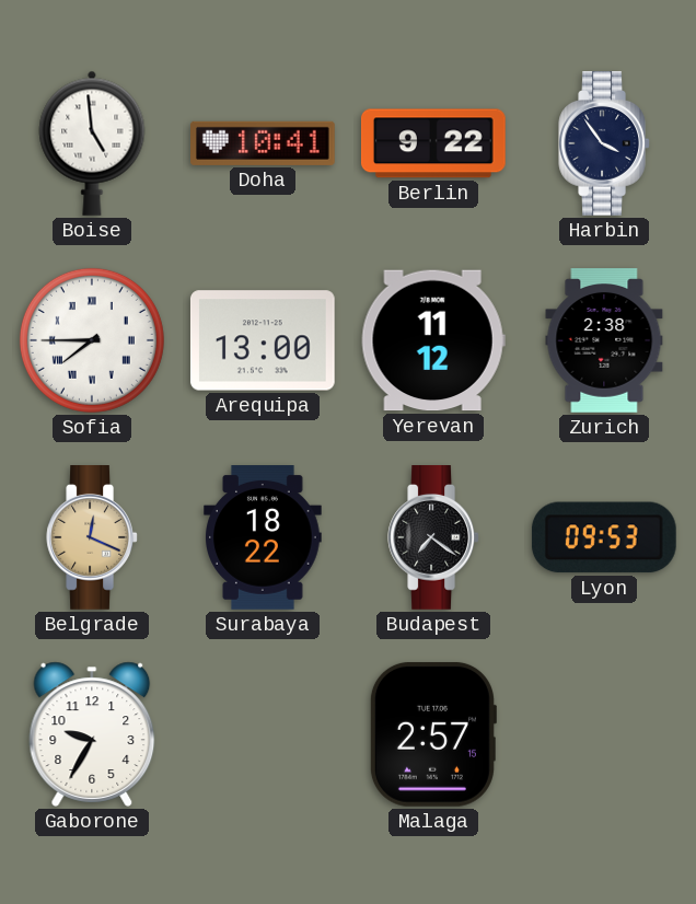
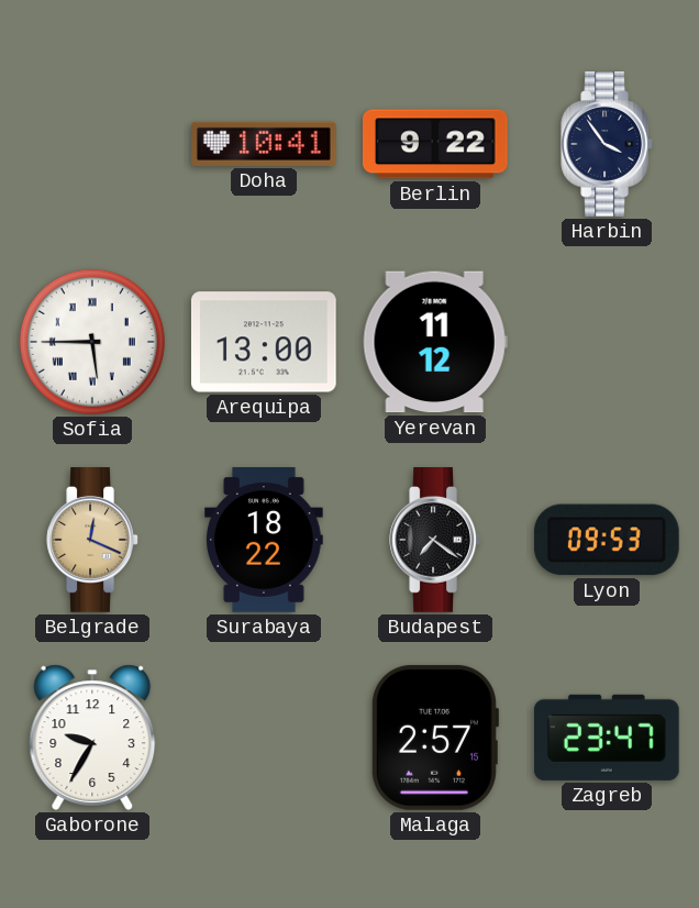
Boise: 4:59 -> none
Sofia: 7:45 -> 5:45
Zurich: 2:38 -> none
Zagreb: none -> 23:47
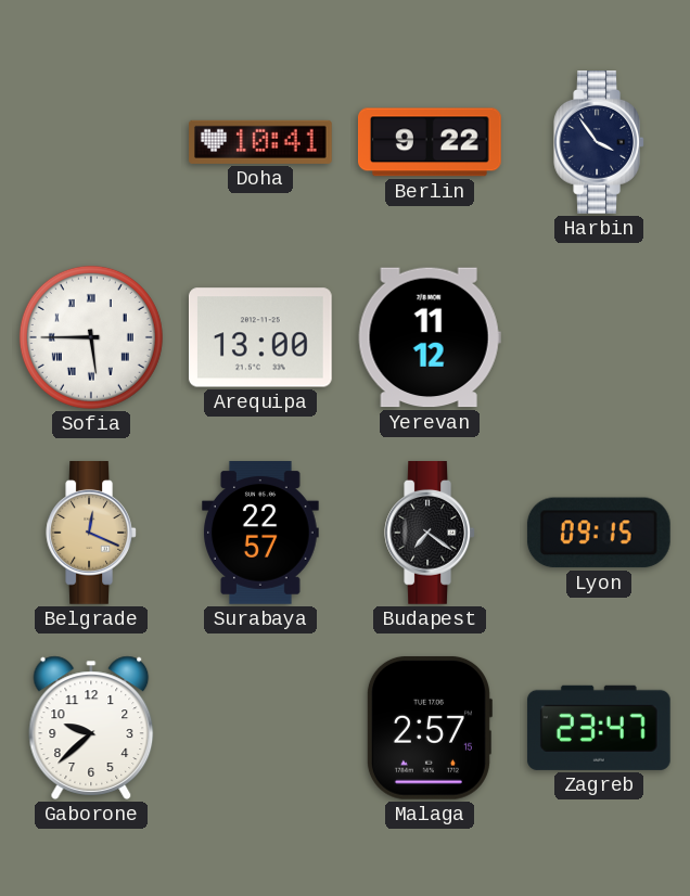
Surabaya: 18:22 -> 22:57
Lyon: 09:53 -> 09:15
Gaborone: 9:35 -> 9:38
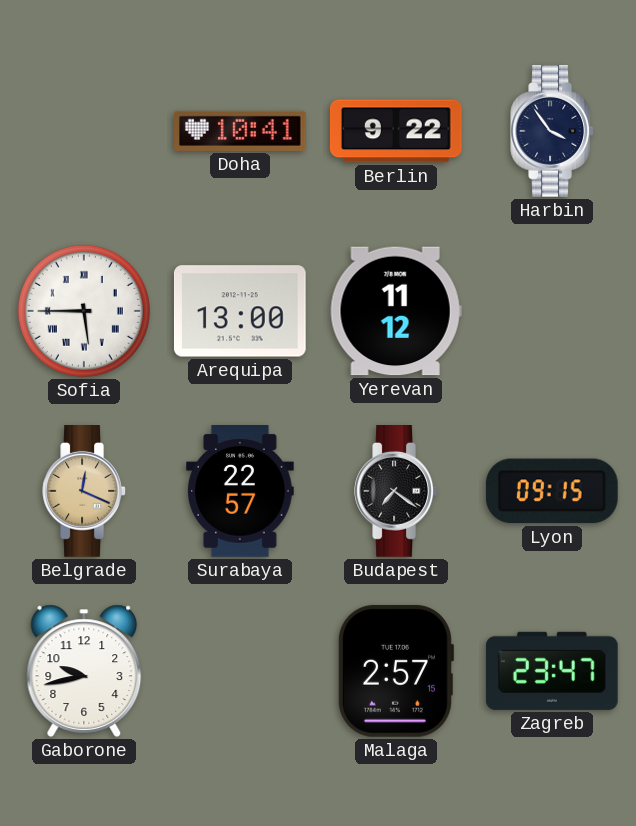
Gaborone: 9:38 -> 9:43
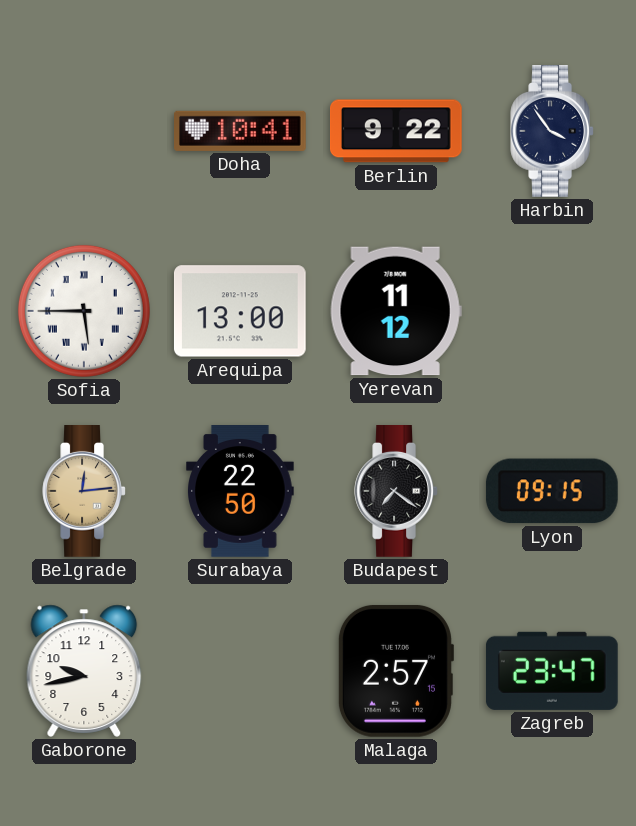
Belgrade: 12:19 -> 12:14
Surabaya: 22:57 -> 22:50
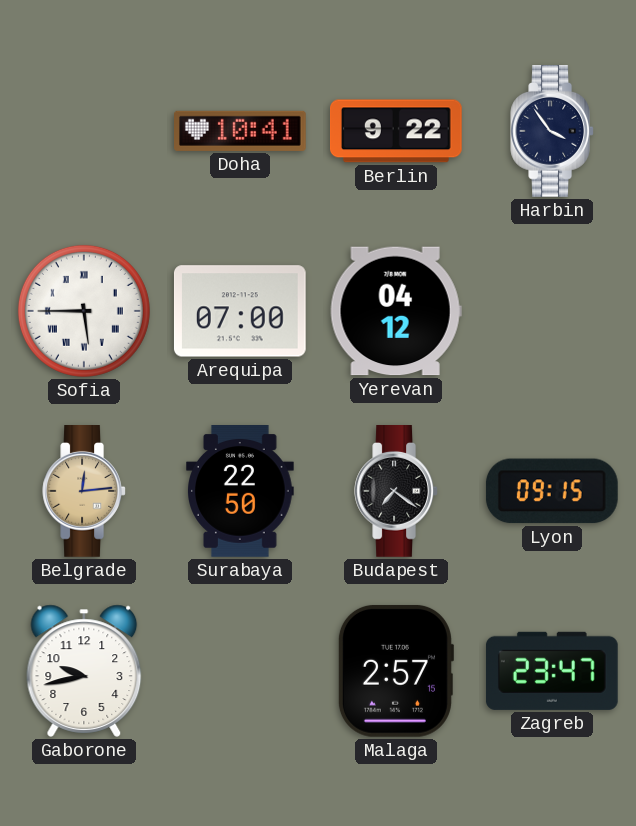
Arequipa: 13:00 -> 07:00
Yerevan: 11:12 -> 04:12
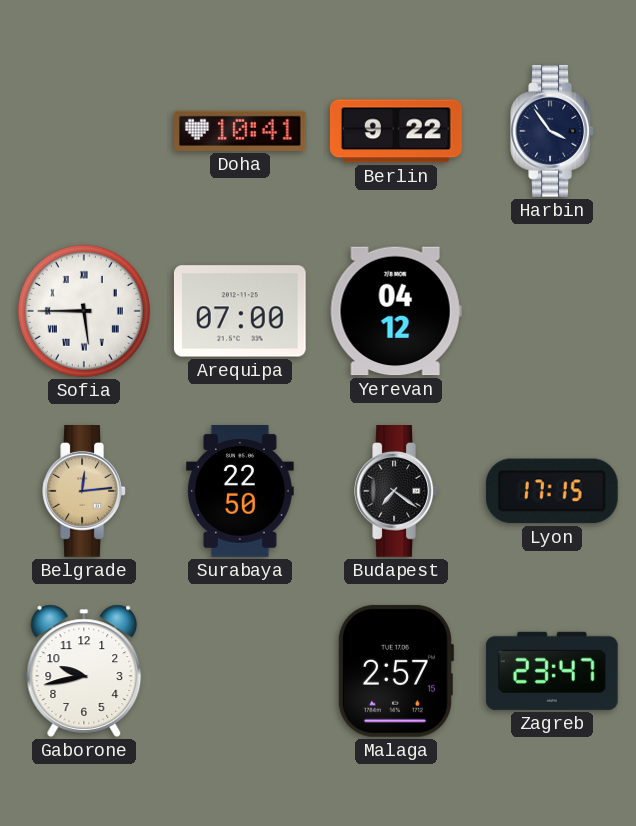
Lyon: 09:15 -> 17:15
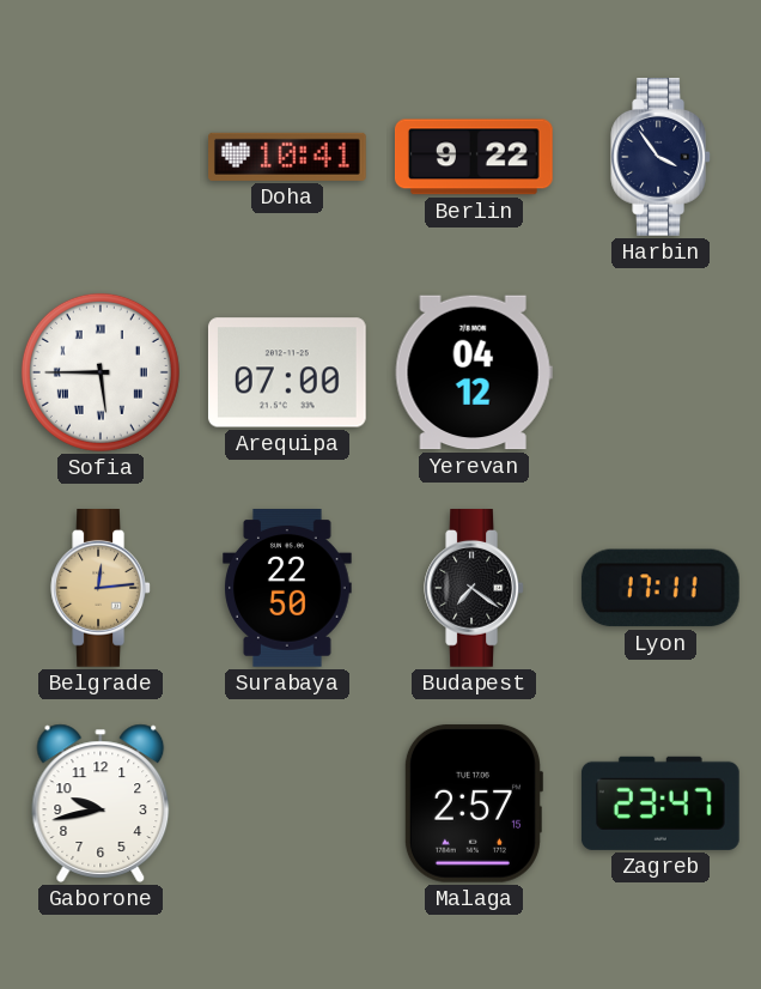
Lyon: 17:15 -> 17:11
